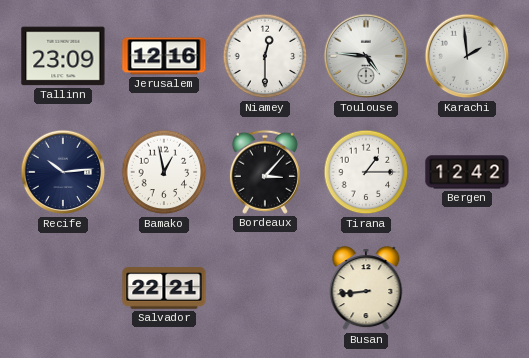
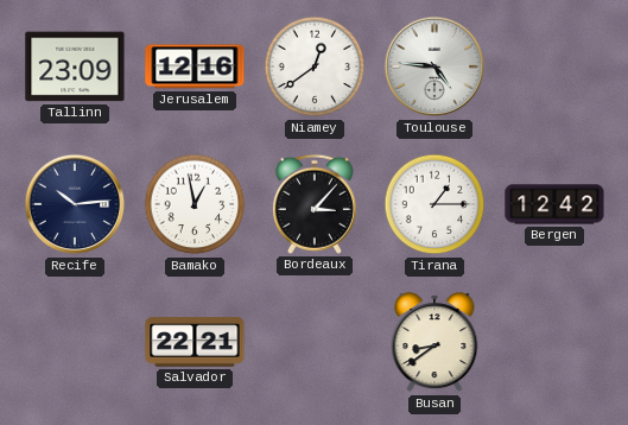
Niamey: 12:30 -> 12:39
Karachi: 1:59 -> none
Busan: 8:44 -> 8:39
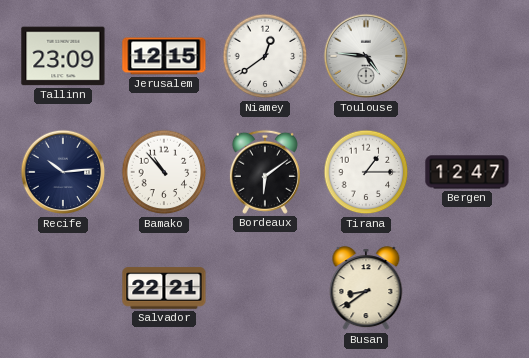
Jerusalem: 12:16 -> 12:15
Bamako: 12:58 -> 10:53
Bordeaux: 3:07 -> 6:09
Bergen: 12:42 -> 12:47
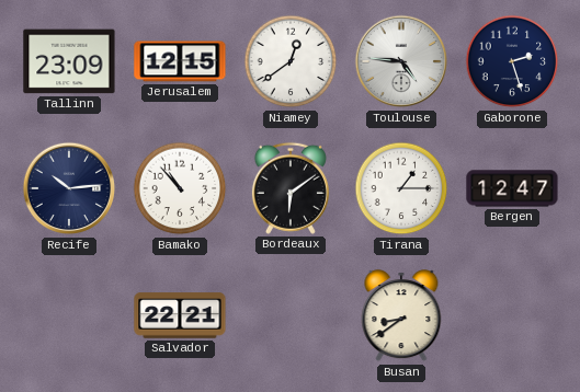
Gaborone: none -> 2:27
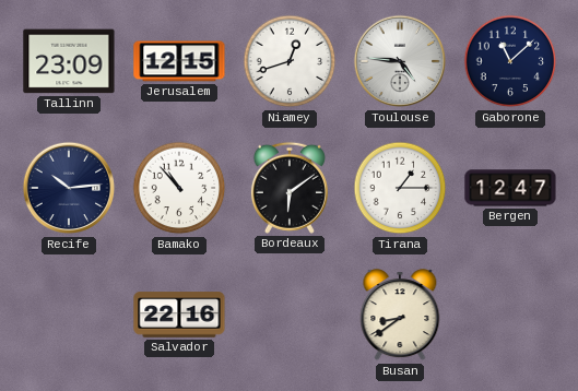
Niamey: 12:39 -> 12:42
Gaborone: 2:27 -> 11:08
Salvador: 22:21 -> 22:16
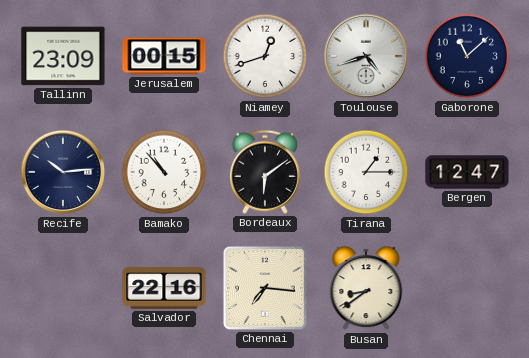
Jerusalem: 12:15 -> 00:15
Toulouse: 4:46 -> 4:42
Chennai: none -> 7:16
